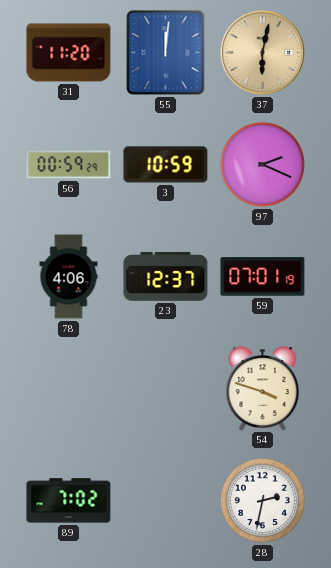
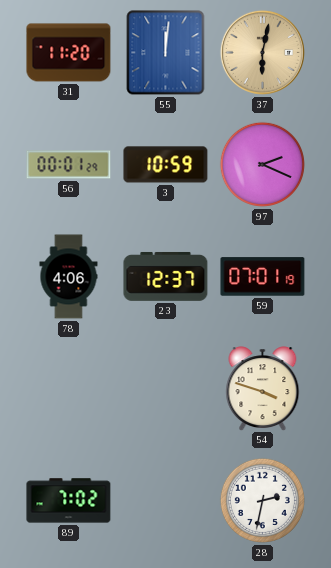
56: 00:59 -> 00:01
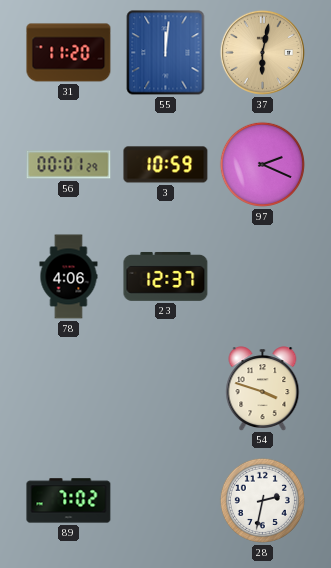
59: 07:01 -> none
